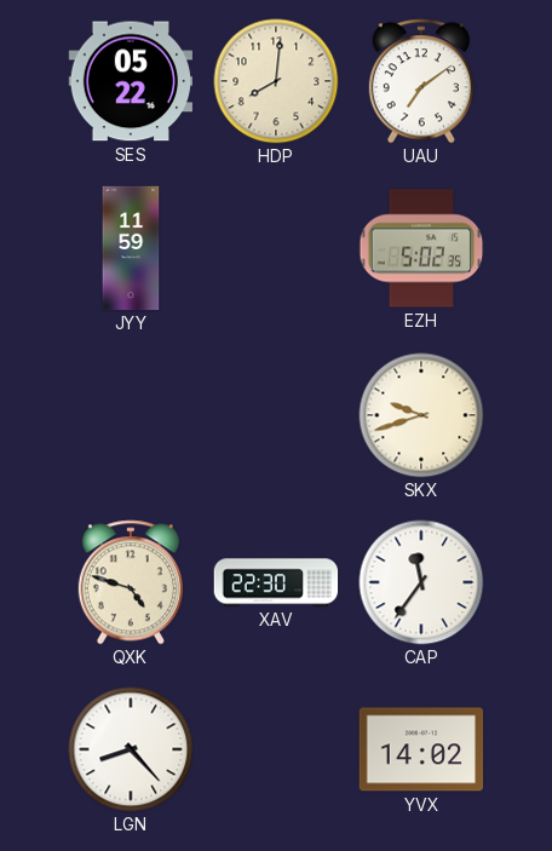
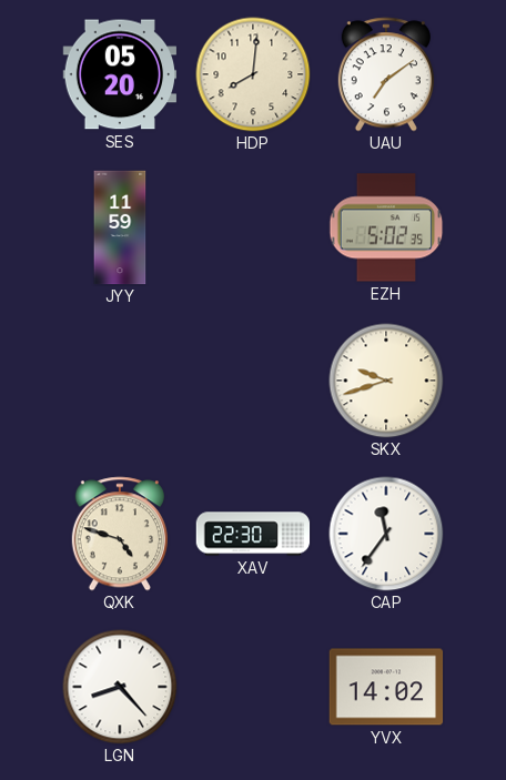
SES: 05:22 -> 05:20
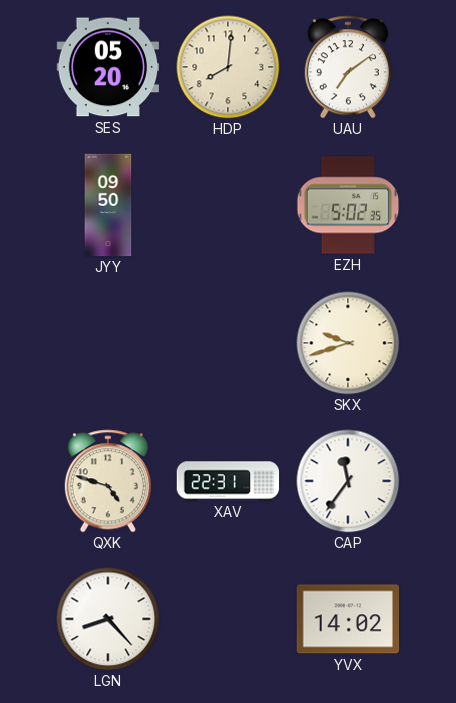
JYY: 11:59 -> 09:50
XAV: 22:30 -> 22:31
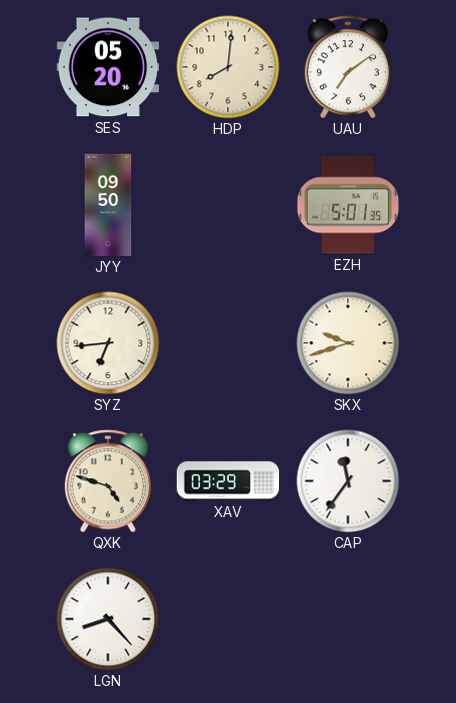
EZH: 5:02 -> 5:01
SYZ: none -> 6:44
XAV: 22:31 -> 03:29
YVX: 14:02 -> none
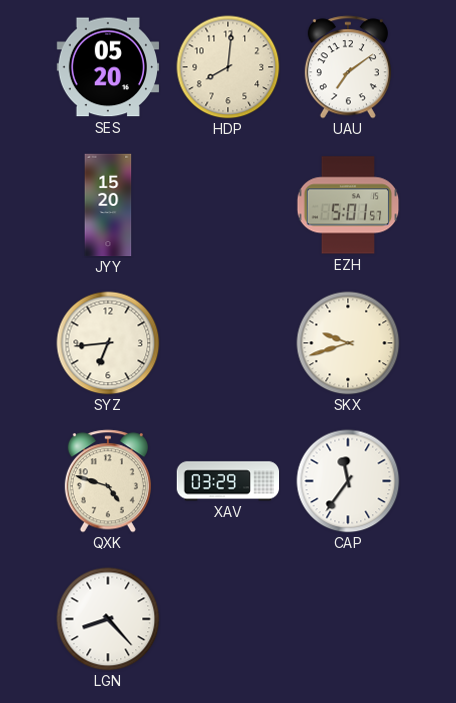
JYY: 09:50 -> 15:20
EZH: 5:01:35 -> 5:01:57
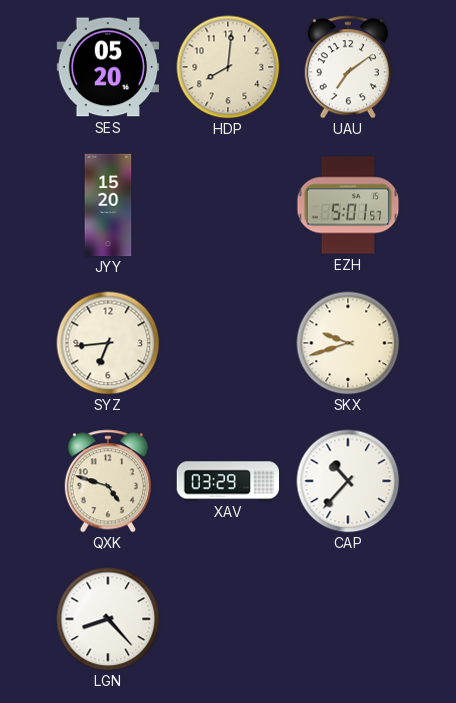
CAP: 11:36 -> 10:37
